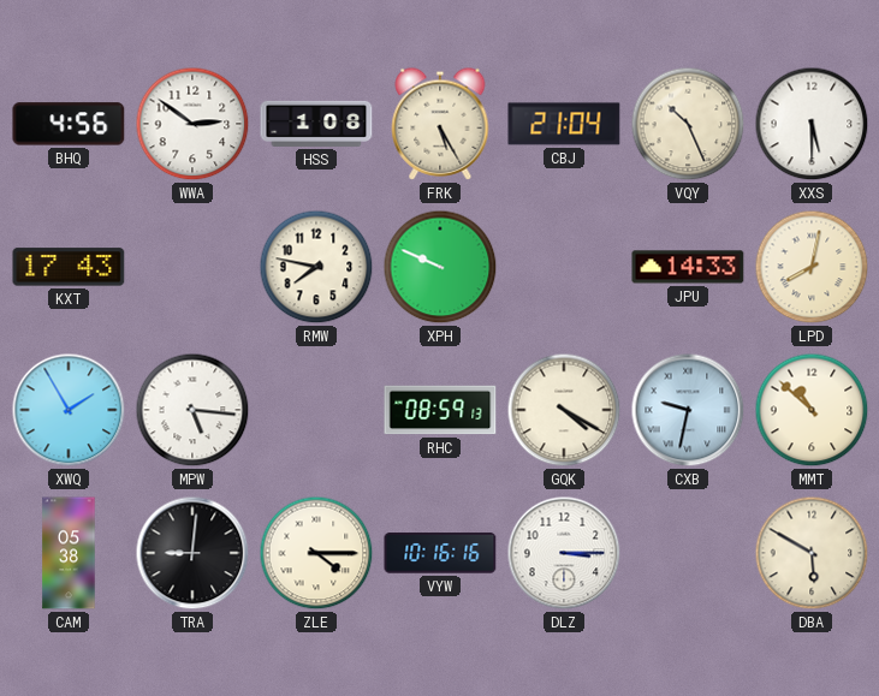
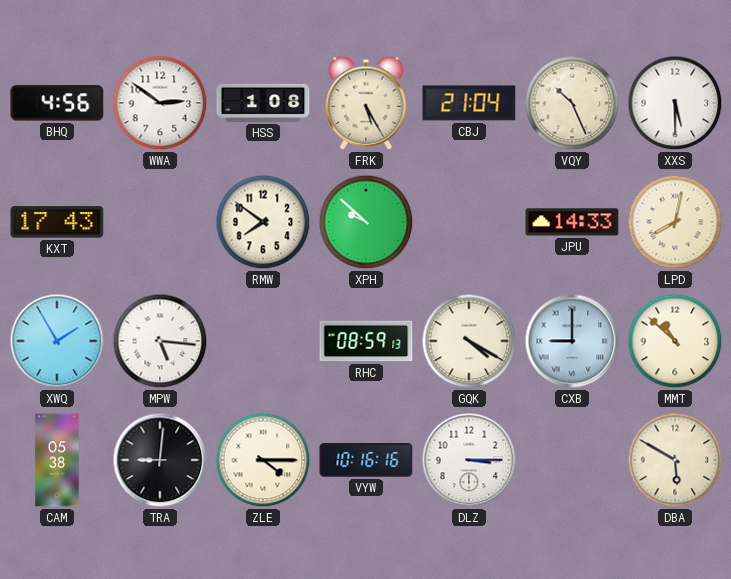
RMW: 7:47 -> 7:51
XPH: 9:49 -> 9:52
CXB: 9:32 -> 9:00
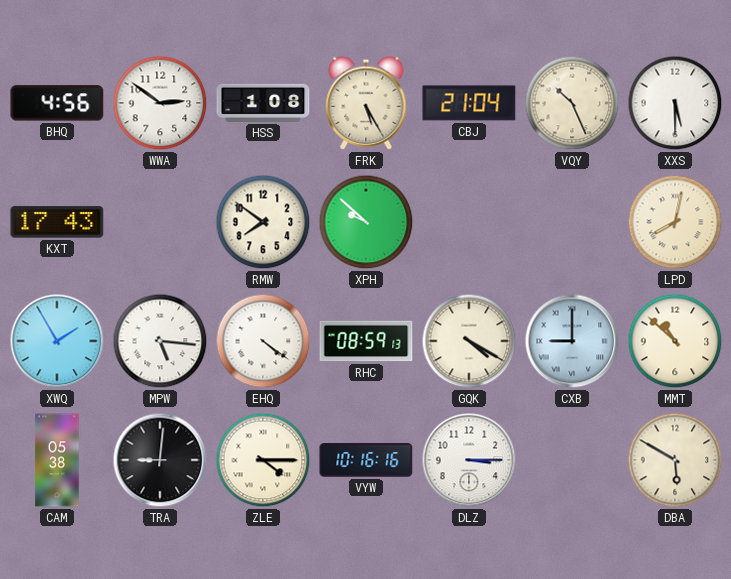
JPU: 14:33 -> none
EHQ: none -> 4:21
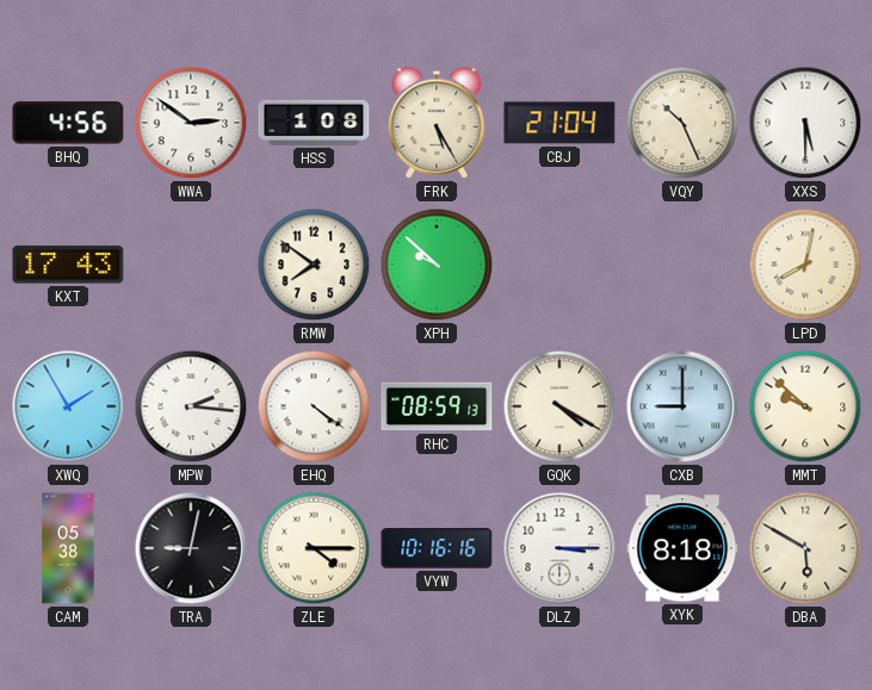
MPW: 5:16 -> 2:16
MMT: 10:52 -> 9:52
TRA: 9:01 -> 9:02
XYK: none -> 8:18
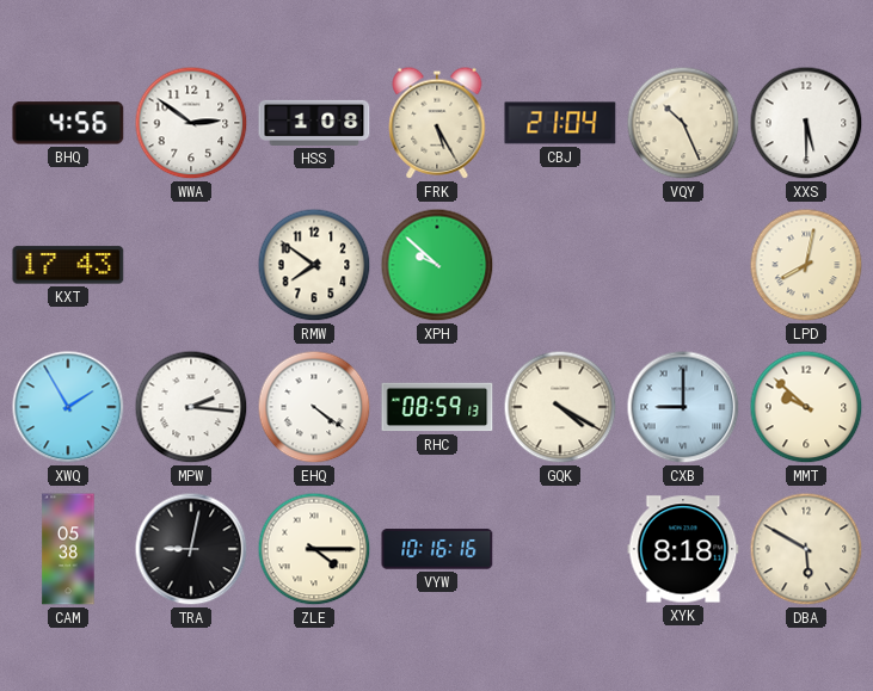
DLZ: 3:15 -> none
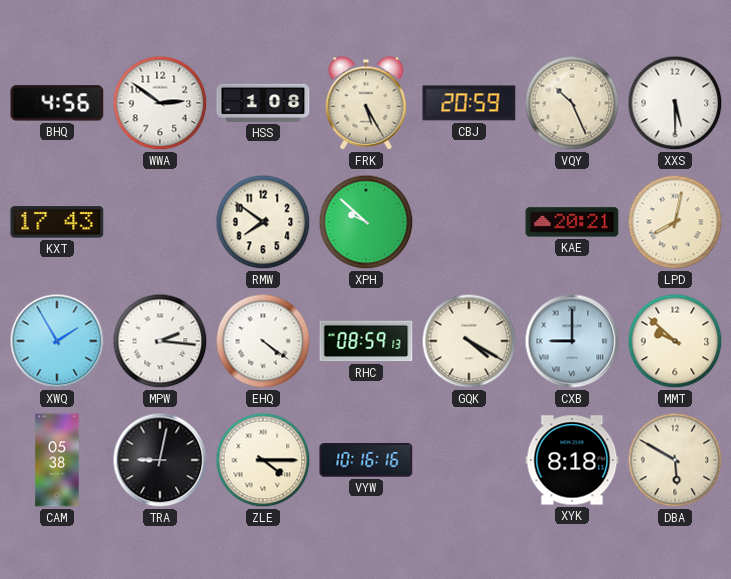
CBJ: 21:04 -> 20:59
KAE: none -> 20:21
